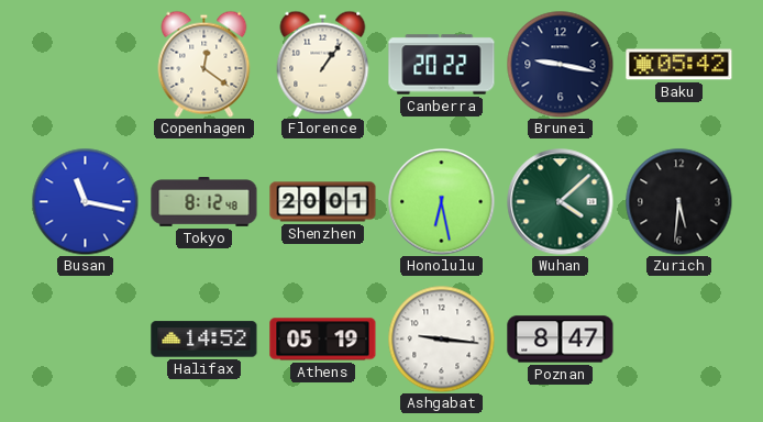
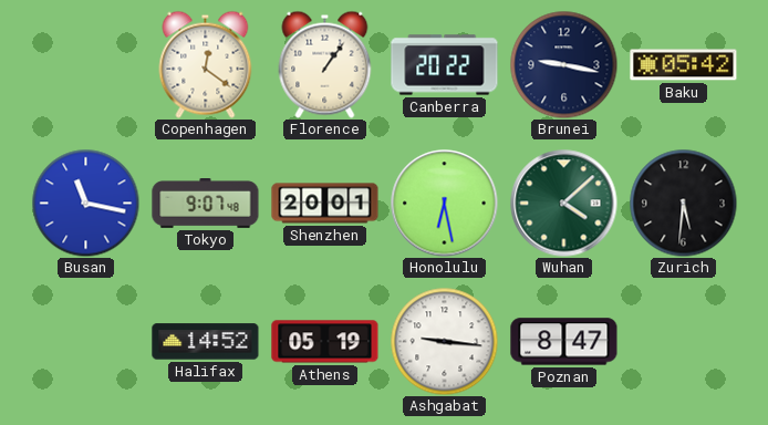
Tokyo: 8:12 -> 9:07
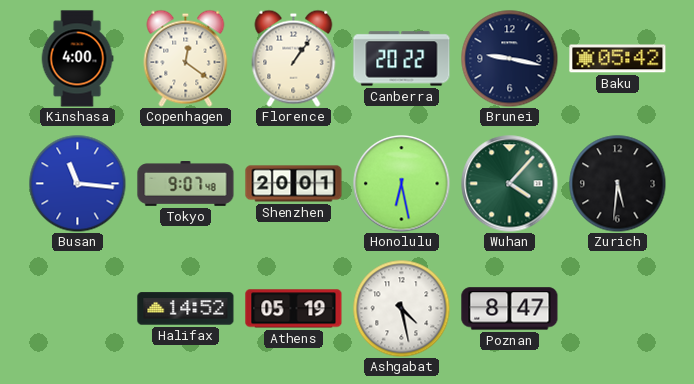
Kinshasa: none -> 4:00
Busan: 11:17 -> 11:16
Wuhan: 4:08 -> 4:07
Ashgabat: 9:16 -> 4:28
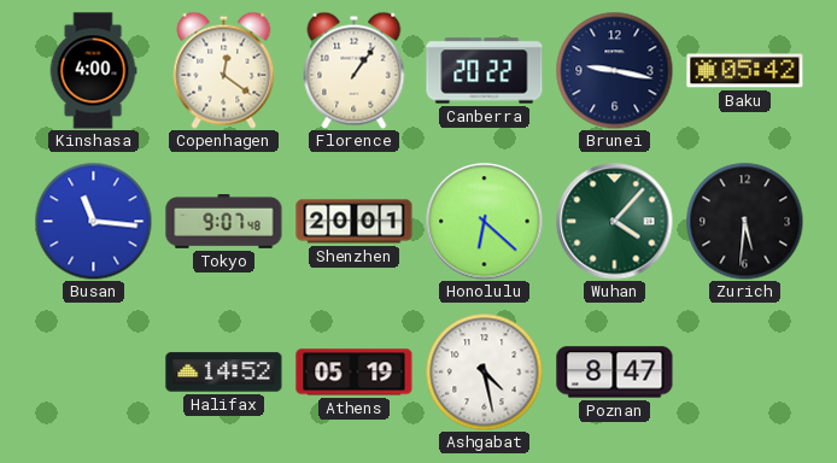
Honolulu: 6:28 -> 6:22
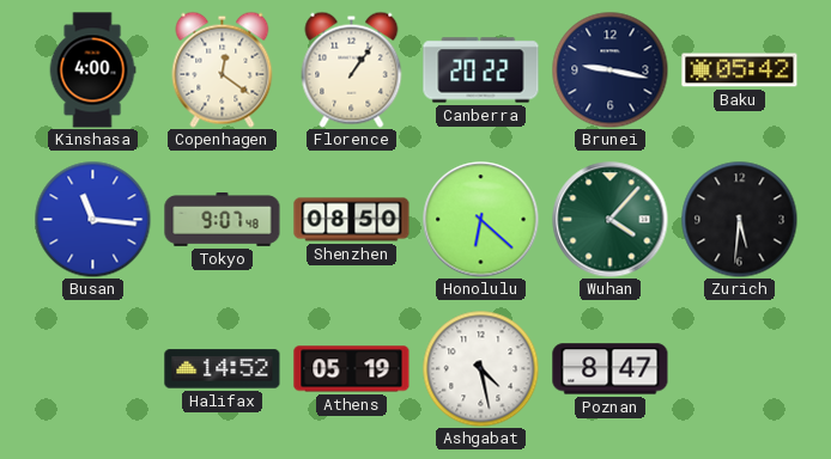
Shenzhen: 20:01 -> 08:50
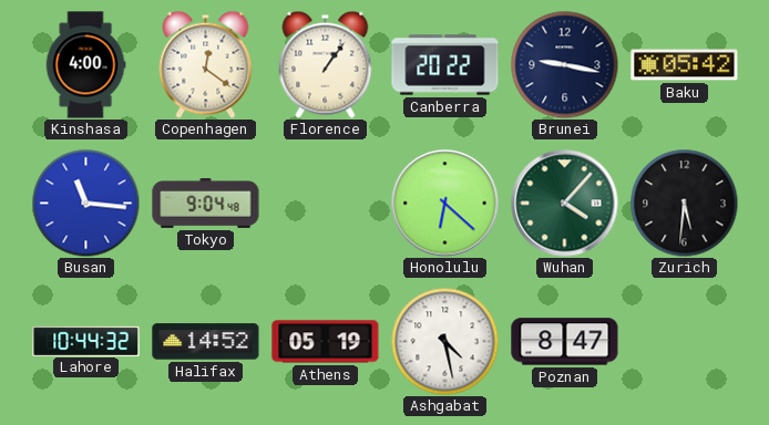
Tokyo: 9:07 -> 9:04
Shenzhen: 08:50 -> none
Lahore: none -> 10:44
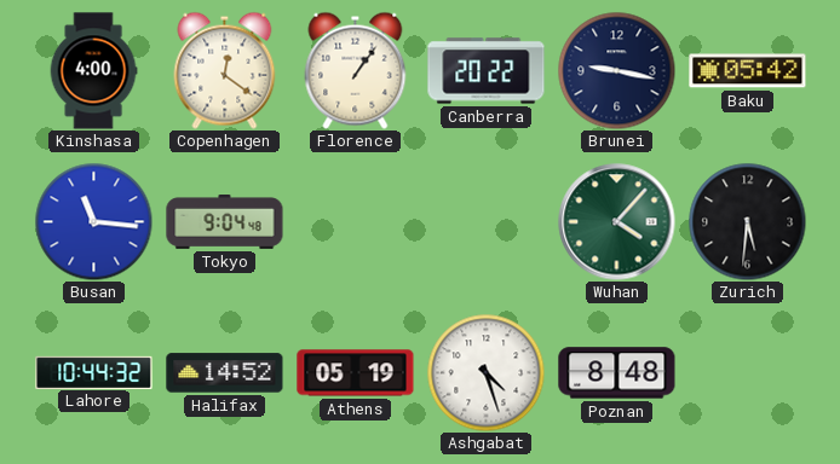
Honolulu: 6:22 -> none
Ashgabat: 4:28 -> 4:27
Poznan: 8:47 -> 8:48
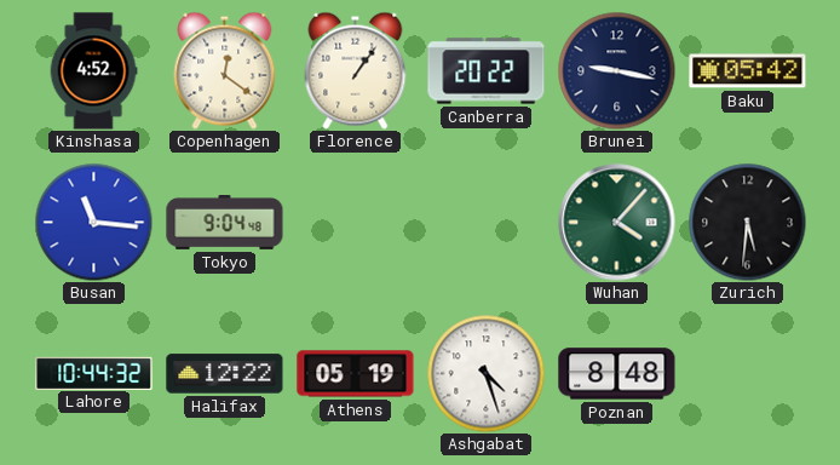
Kinshasa: 4:00 -> 4:52
Halifax: 14:52 -> 12:22
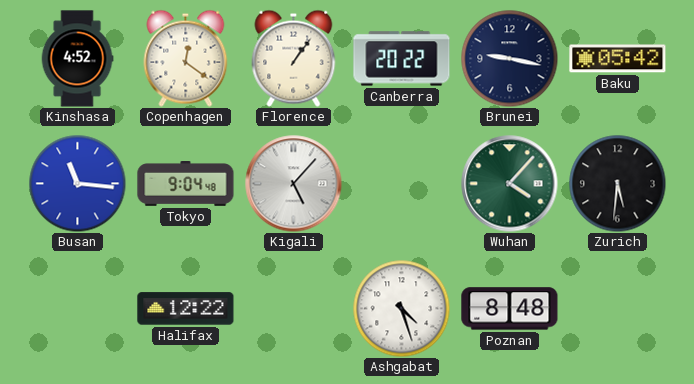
Kigali: none -> 5:07
Lahore: 10:44 -> none
Athens: 05:19 -> none
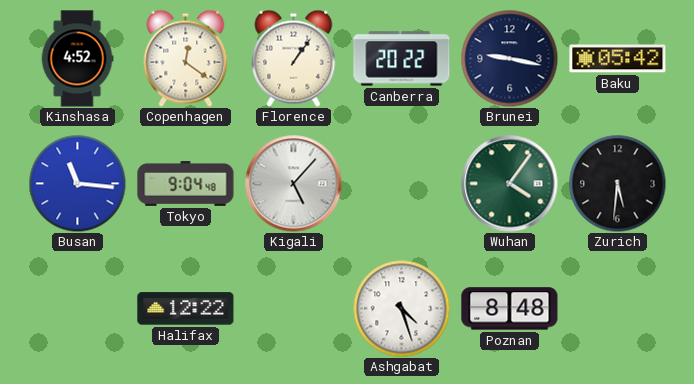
Wuhan: 4:07 -> 4:06
